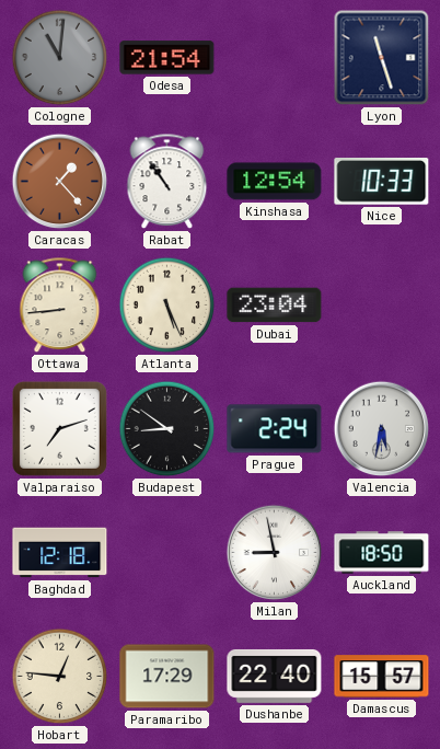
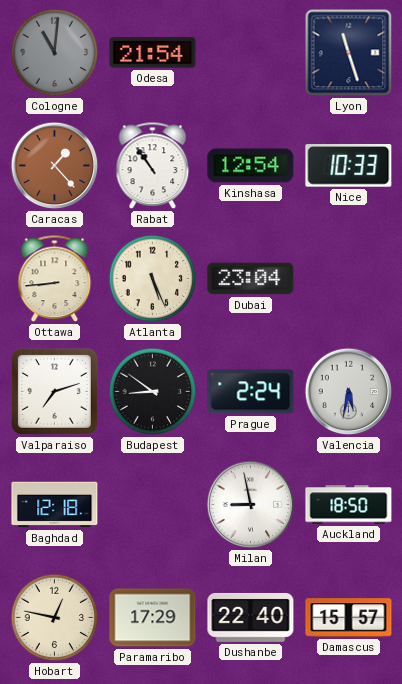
Hobart: 12:46 -> 12:47
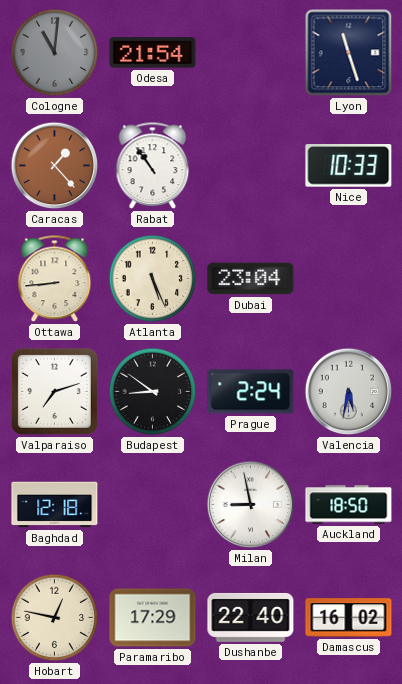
Kinshasa: 12:54 -> none
Damascus: 15:57 -> 16:02
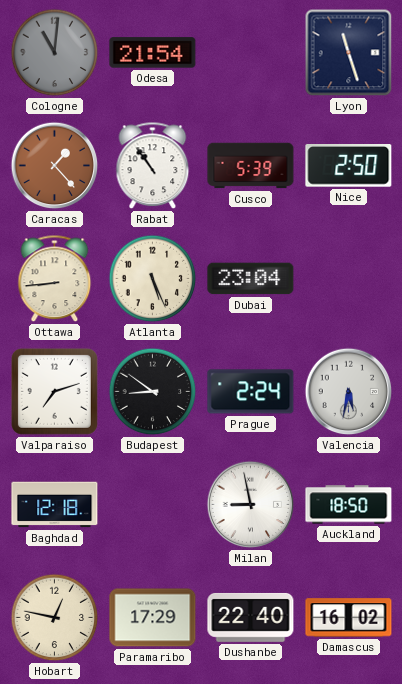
Cusco: none -> 5:39
Nice: 10:33 -> 2:50
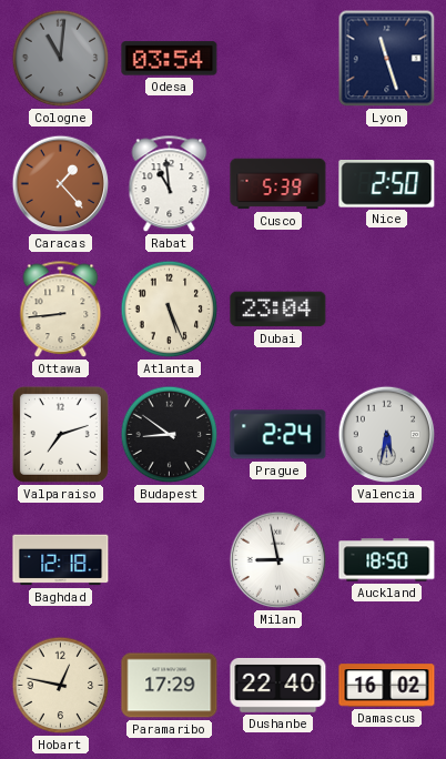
Odesa: 21:54 -> 03:54
Rabat: 10:54 -> 10:59
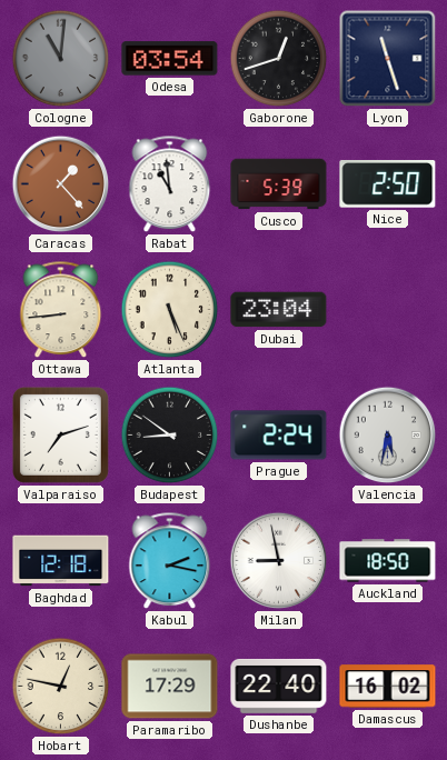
Gaborone: none -> 12:42
Kabul: none -> 2:17
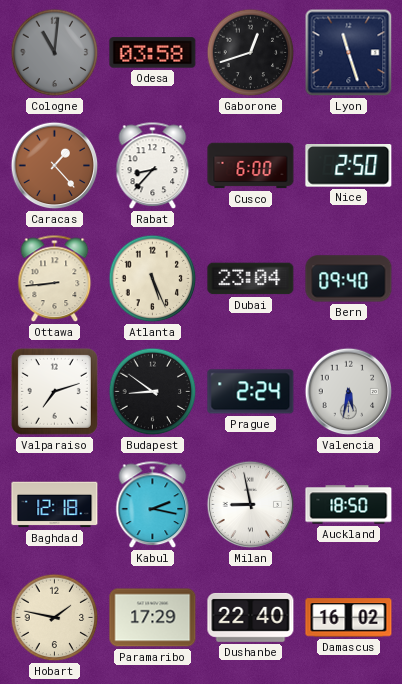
Odesa: 03:54 -> 03:58
Rabat: 10:59 -> 8:37
Cusco: 5:39 -> 6:00
Bern: none -> 09:40
Hobart: 12:47 -> 1:47
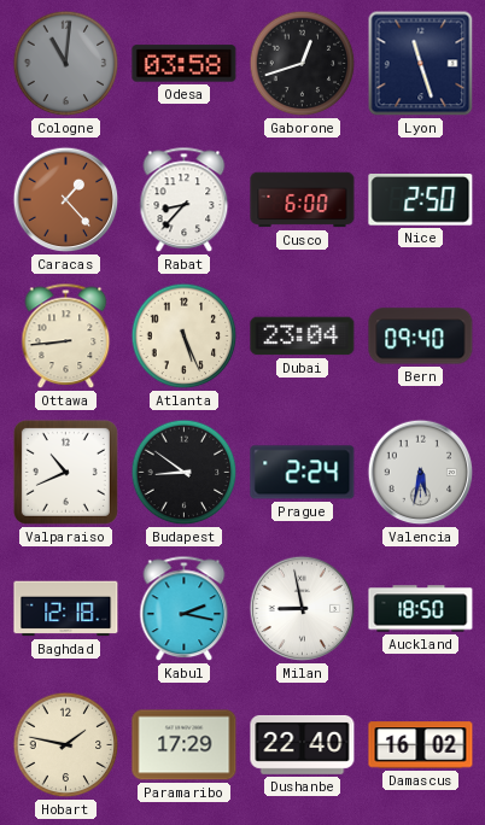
Valparaiso: 7:12 -> 10:41
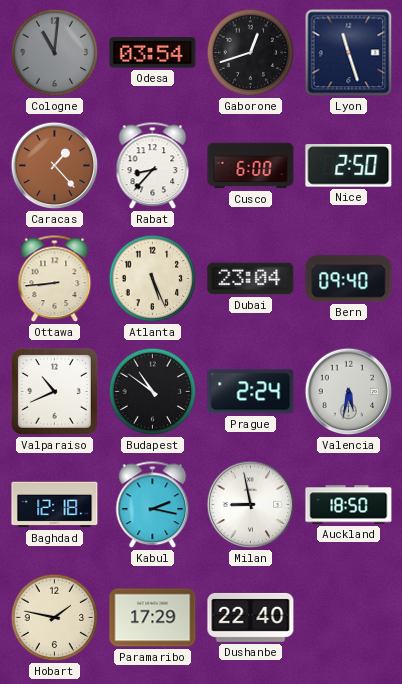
Odesa: 03:58 -> 03:54
Budapest: 8:51 -> 10:51
Damascus: 16:02 -> none
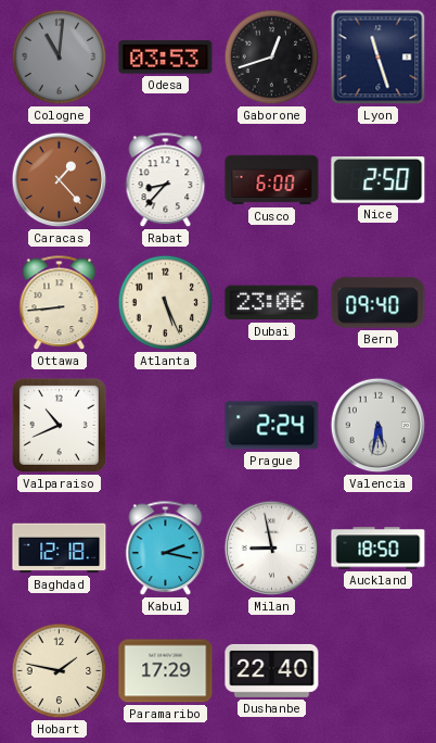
Odesa: 03:54 -> 03:53
Dubai: 23:04 -> 23:06
Budapest: 10:51 -> none
